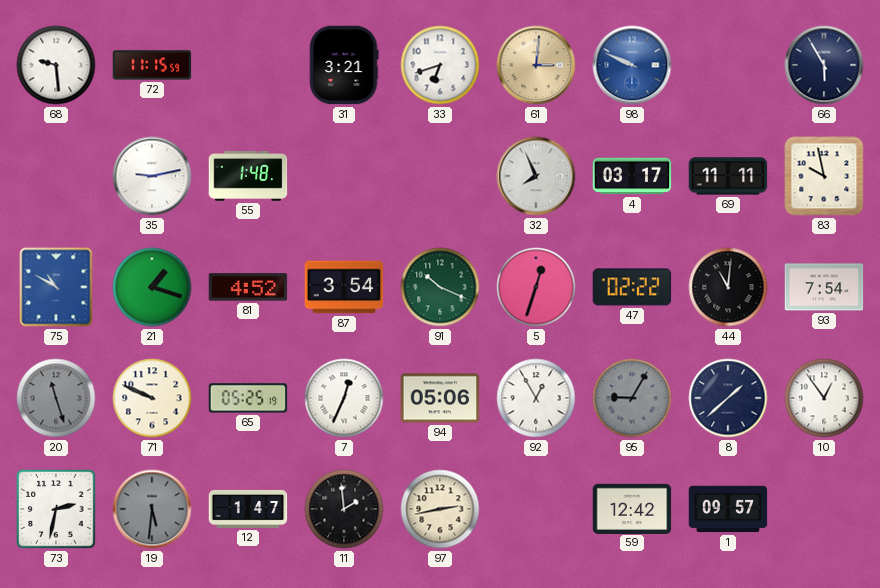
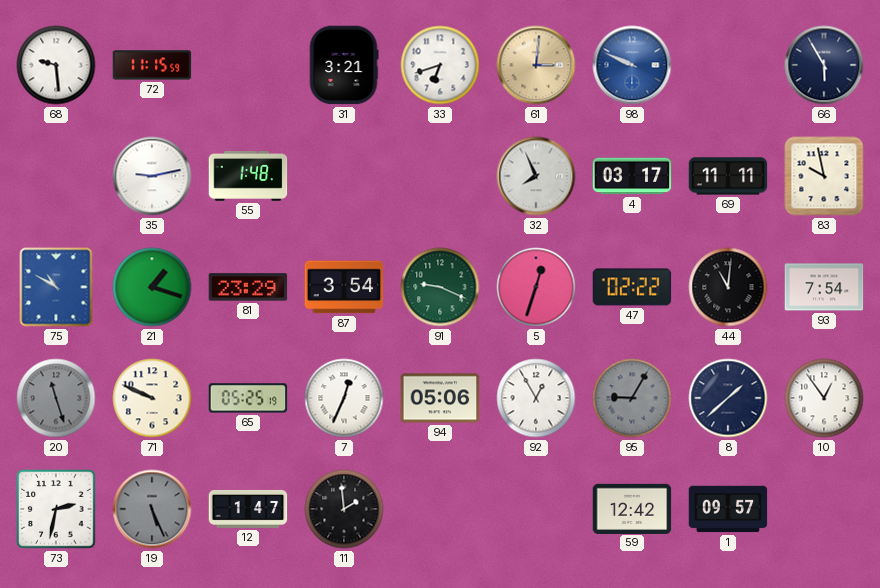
81: 4:52 -> 23:29
91: 10:19 -> 9:19
19: 5:31 -> 5:26
97: 2:43 -> none
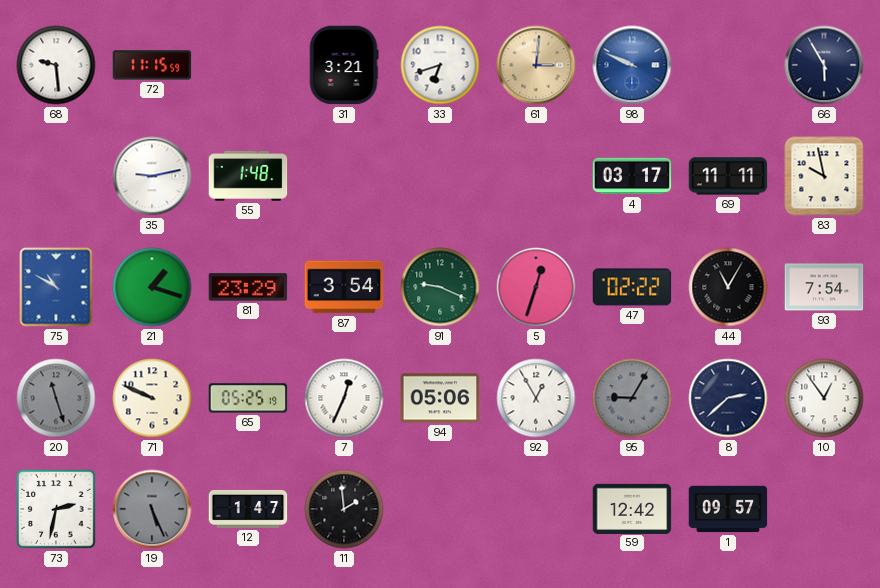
32: 7:56 -> none
44: 11:01 -> 11:05
8: 1:38 -> 2:38
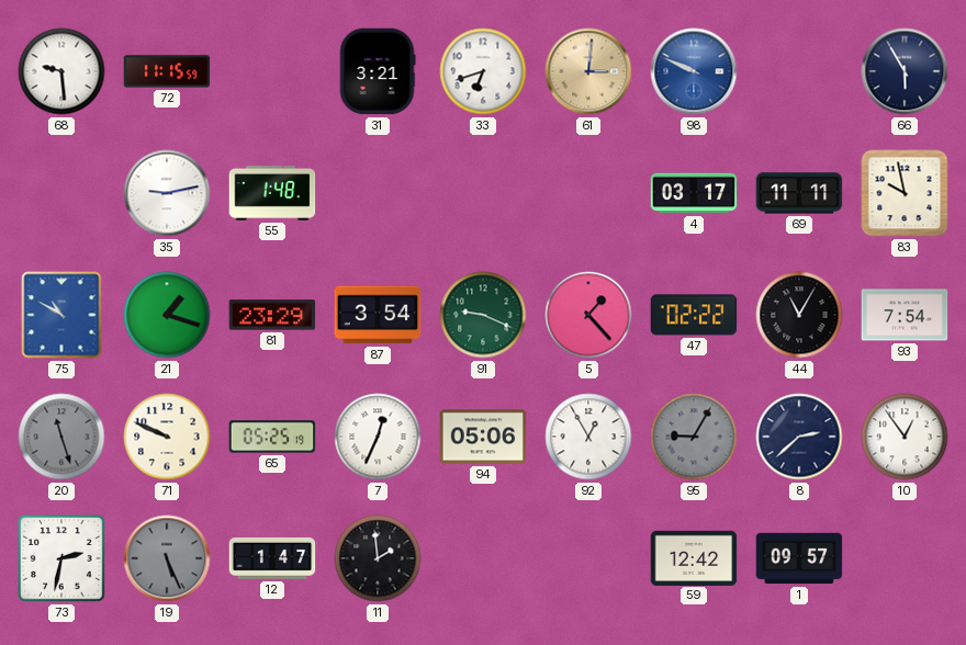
5: 12:33 -> 1:23
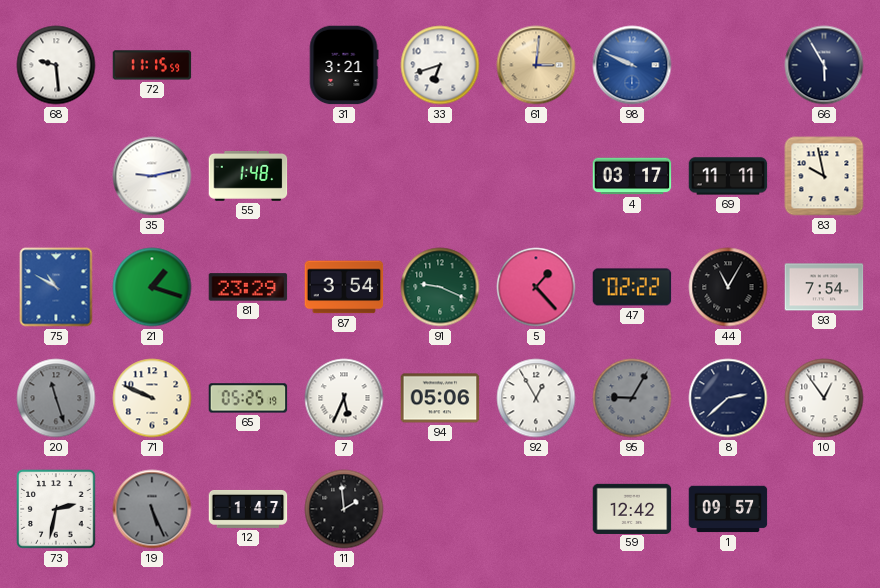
7: 12:34 -> 5:34
